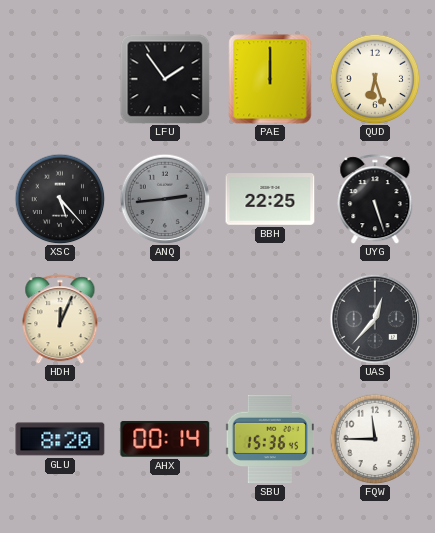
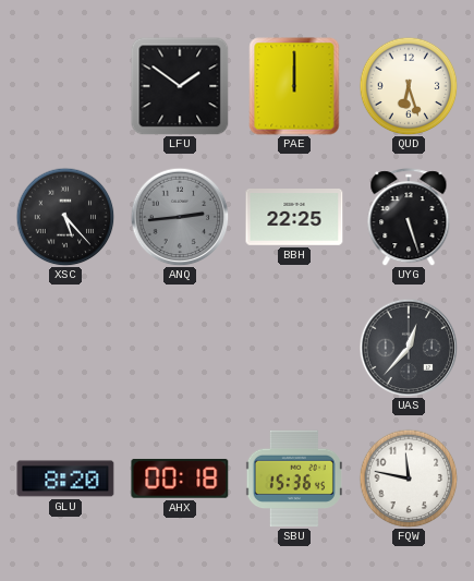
LFU: 1:54 -> 1:51
HDH: 12:04 -> none
AHX: 00:14 -> 00:18
FQW: 11:45 -> 11:47
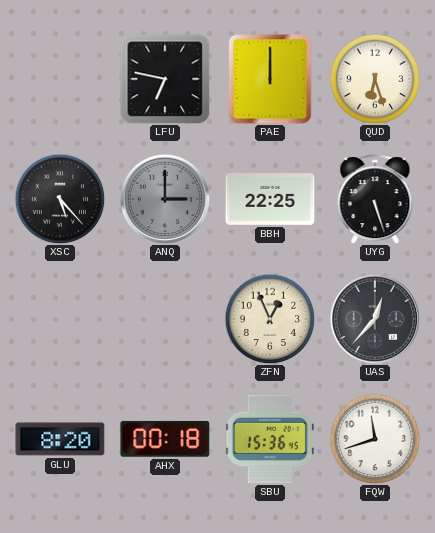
LFU: 1:51 -> 6:47
ANQ: 2:44 -> 3:00
ZFN: none -> 12:56
FQW: 11:47 -> 11:42
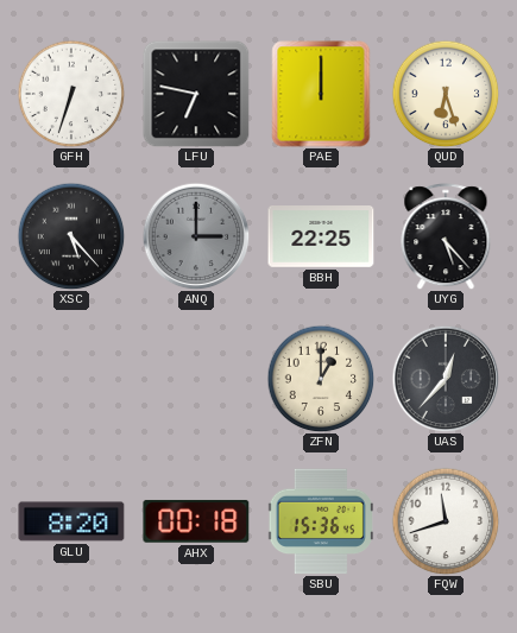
GFH: none -> 6:33
UYG: 5:27 -> 5:23
ZFN: 12:56 -> 1:00
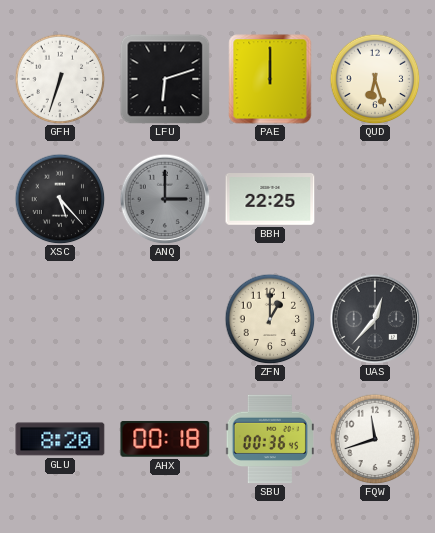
LFU: 6:47 -> 6:12
UYG: 5:23 -> none
SBU: 15:36 -> 00:36
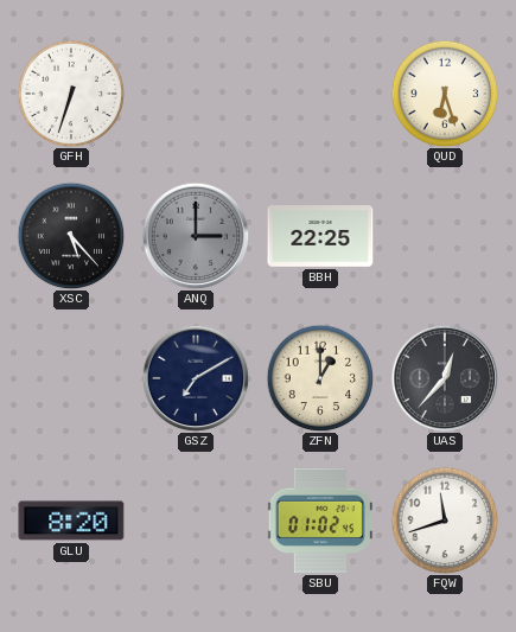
LFU: 6:12 -> none
PAE: 12:00 -> none
GSZ: none -> 7:10
AHX: 00:18 -> none
SBU: 00:36 -> 01:02
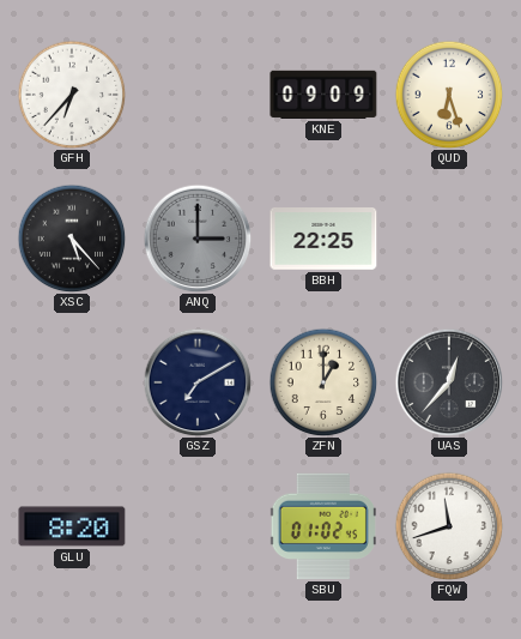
GFH: 6:33 -> 6:37
KNE: none -> 09:09
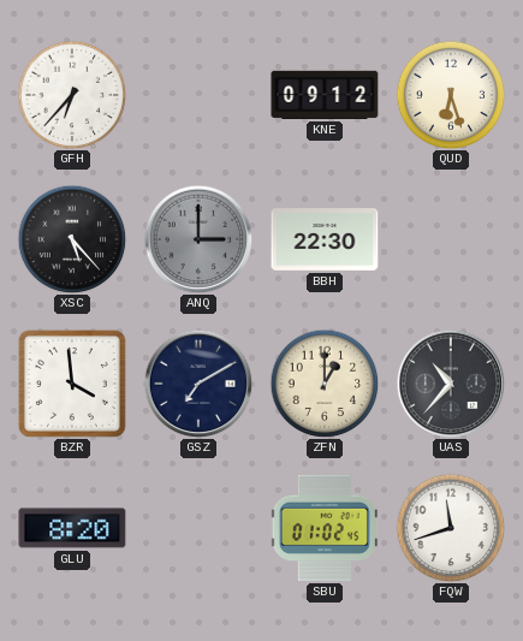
KNE: 09:09 -> 09:12
BBH: 22:25 -> 22:30
BZR: none -> 3:59
UAS: 12:37 -> 10:37
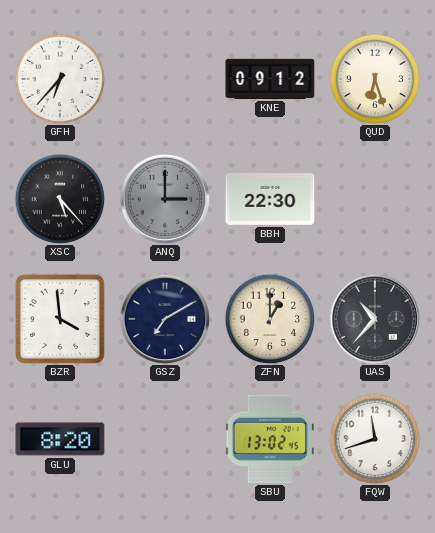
SBU: 01:02 -> 13:02
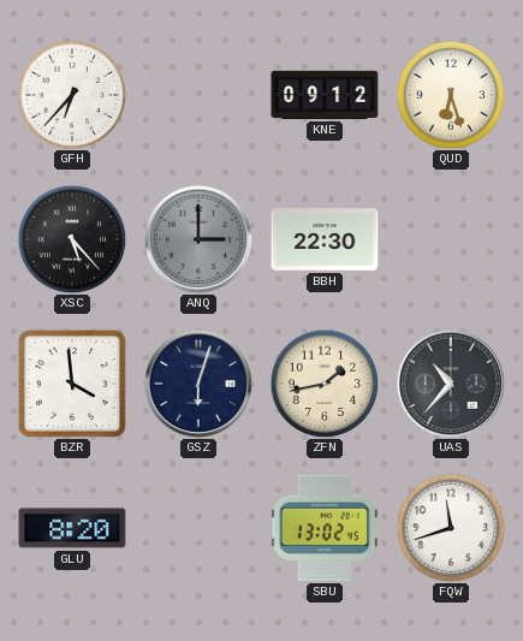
GSZ: 7:10 -> 6:03
ZFN: 1:00 -> 1:43
